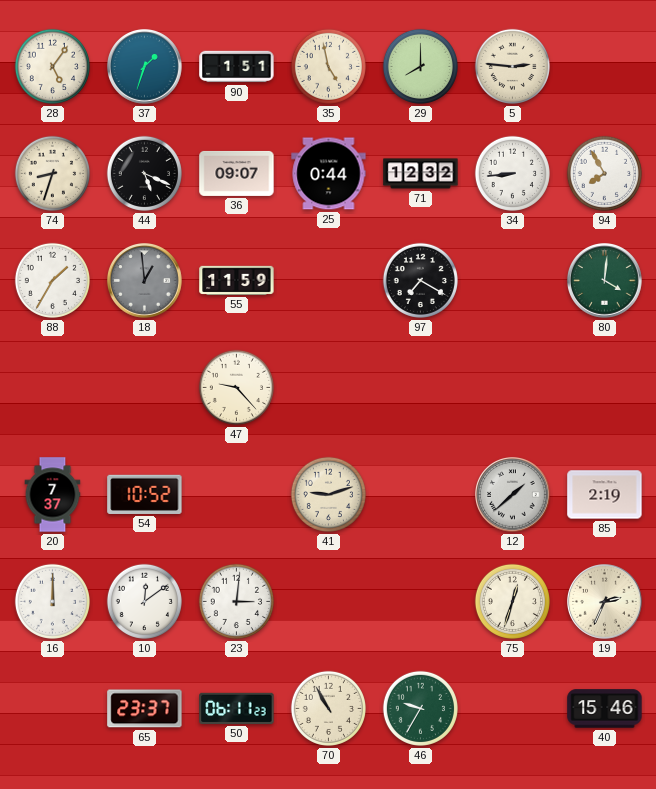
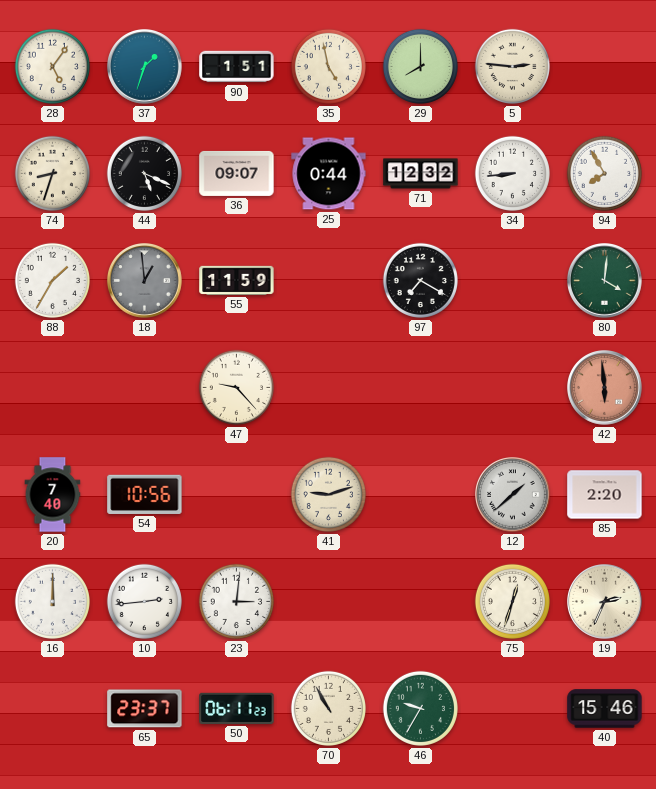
42: none -> 5:59
20: 7:37 -> 7:40
54: 10:52 -> 10:56
85: 2:19 -> 2:20
10: 12:09 -> 2:44
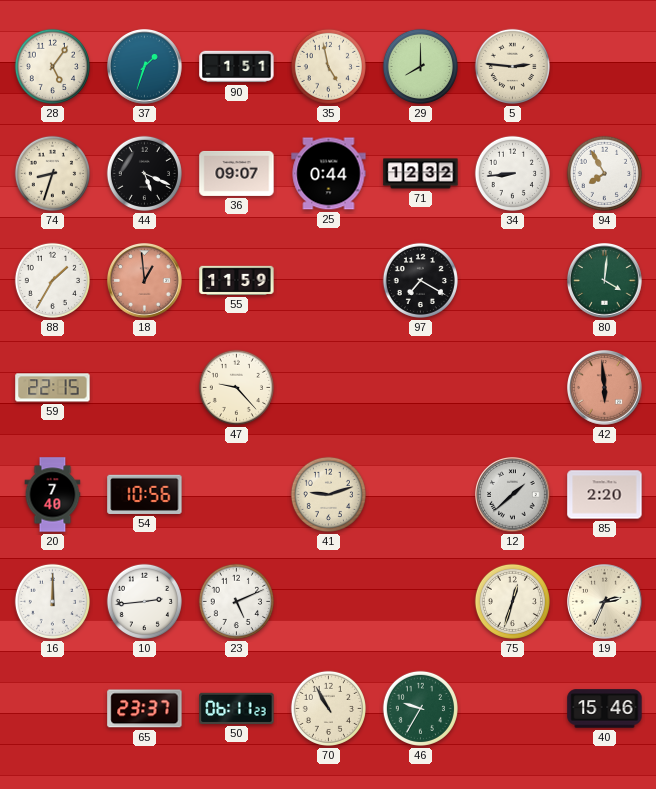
18 dial: grey -> salmon
59: none -> 22:15
23: 3:01 -> 5:11
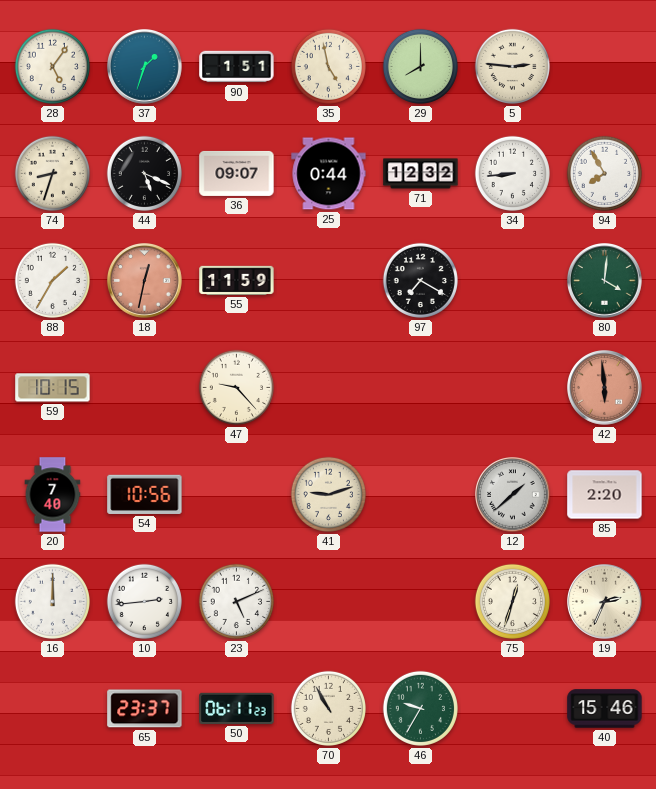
18: 12:59 -> 12:32
59: 22:15 -> 10:15
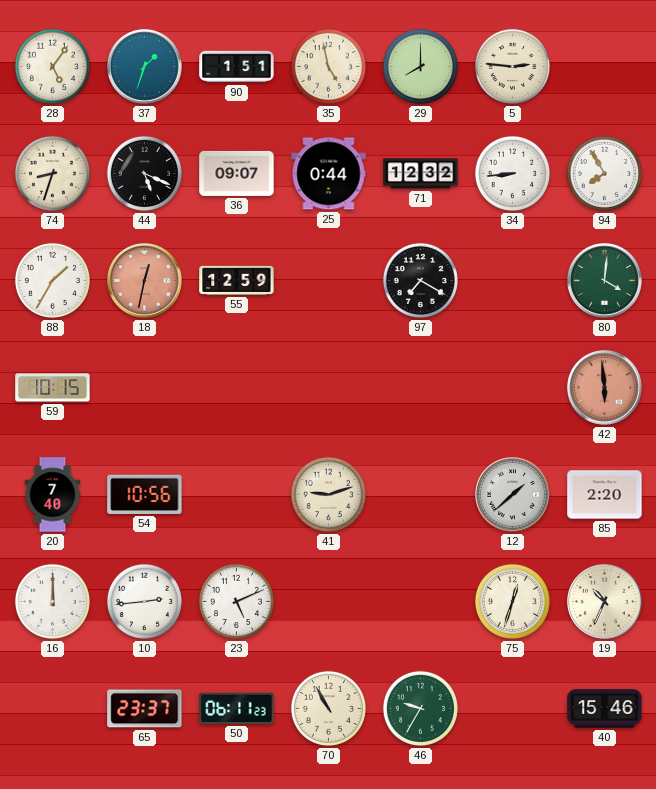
55: 11:59 -> 12:59
47: 9:23 -> none
19: 2:34 -> 10:34
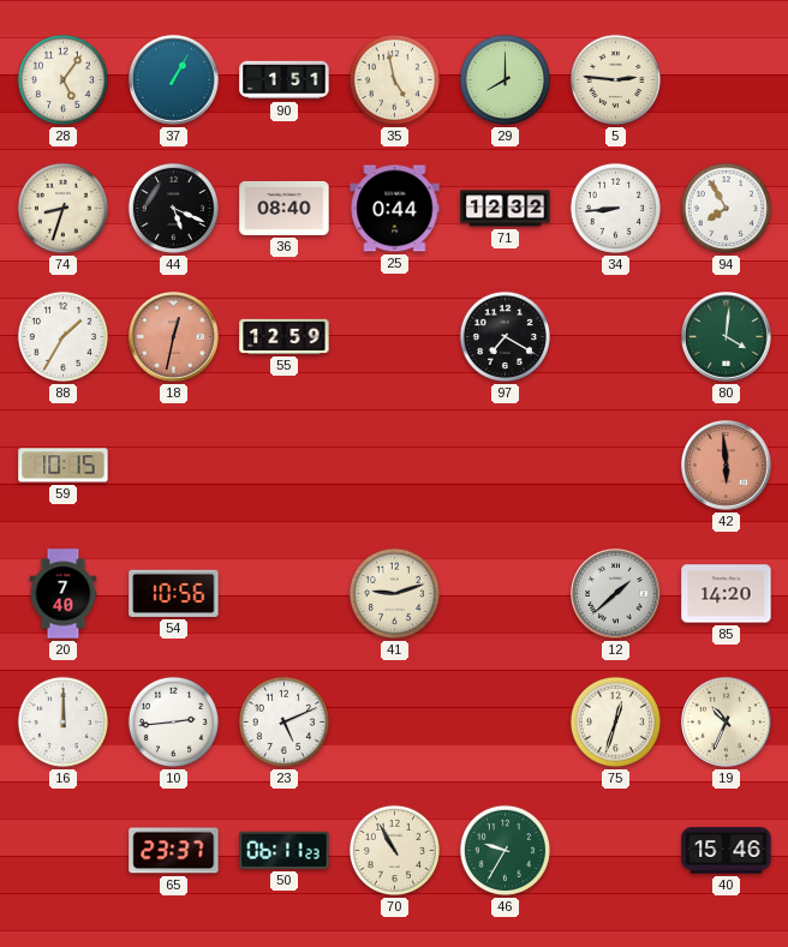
37: 1:33 -> 1:05
36: 09:07 -> 08:40
85: 2:20 -> 14:20
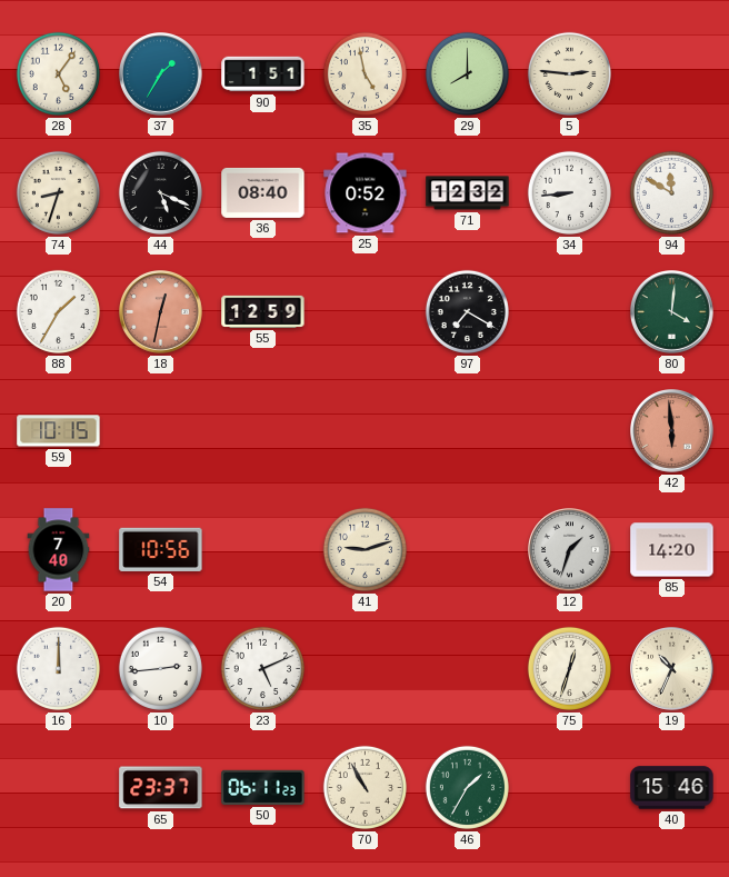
37: 1:05 -> 1:35
25: 0:44 -> 0:52
94: 7:55 -> 11:50
12: 1:38 -> 1:33
46: 9:35 -> 1:35
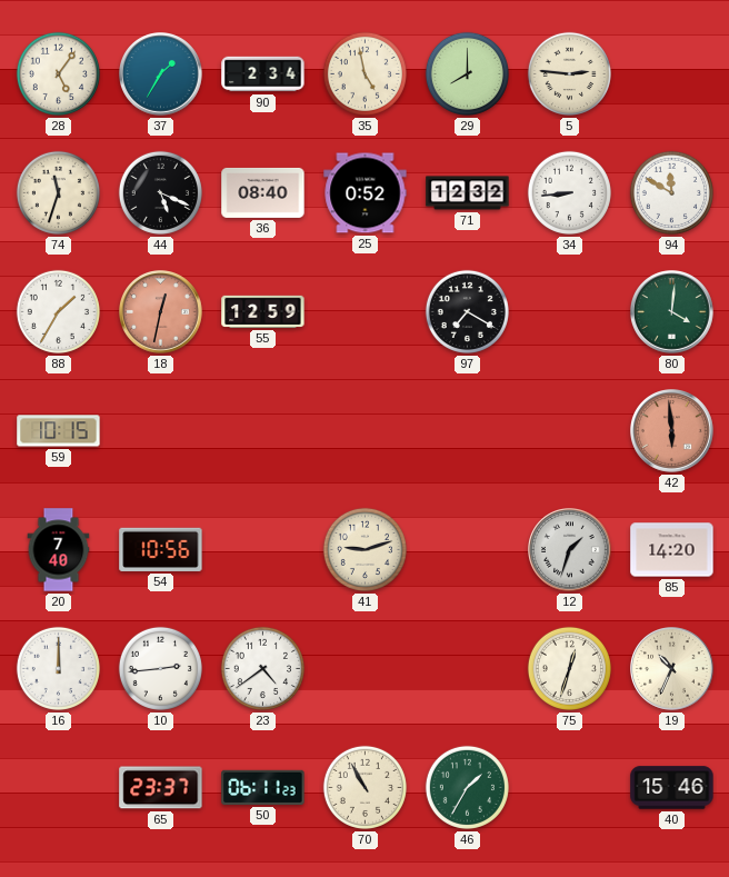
90: 1:51 -> 2:34
74: 8:33 -> 11:33
23: 5:11 -> 4:39
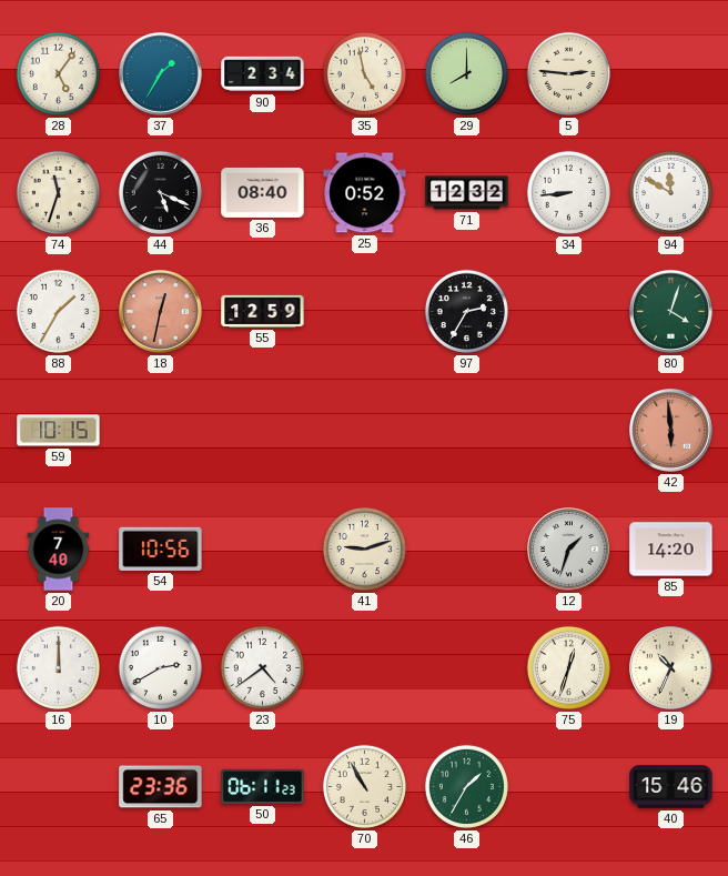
97: 7:20 -> 2:35
80: 4:01 -> 4:03
10: 2:44 -> 2:40
65: 23:37 -> 23:36
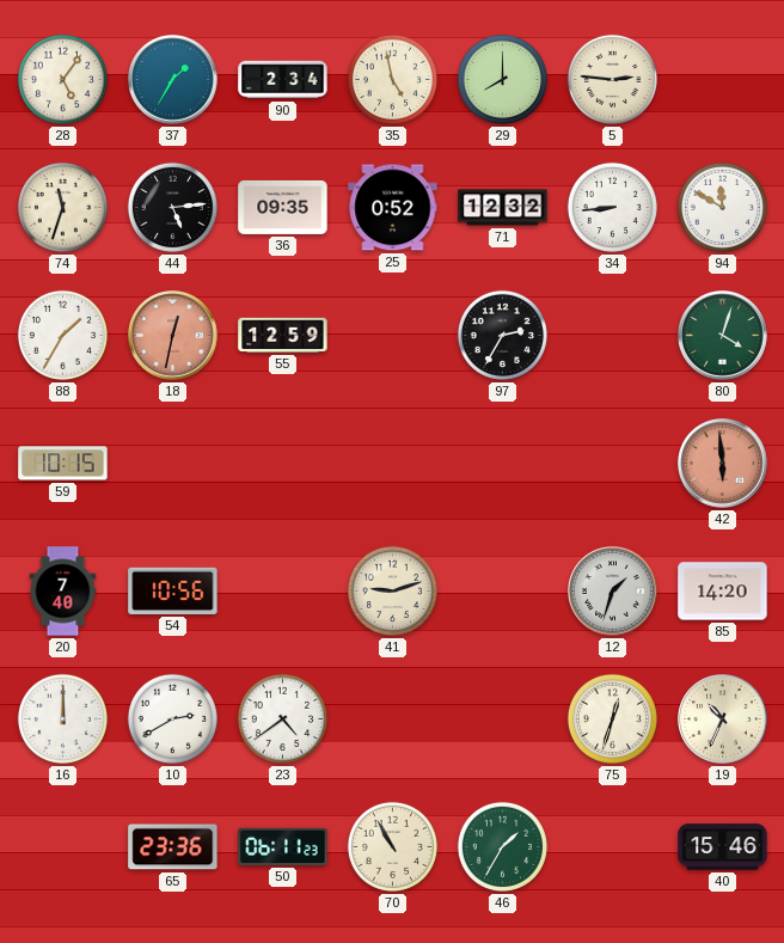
44: 5:19 -> 5:14
36: 08:40 -> 09:35
